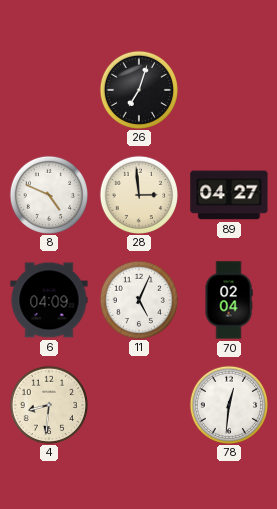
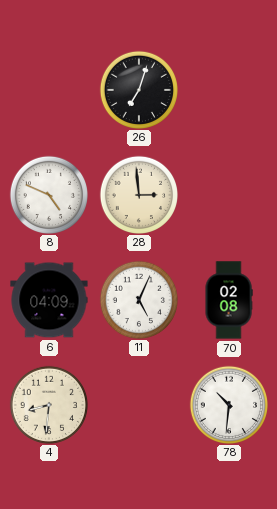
89: 04:27 -> none
70: 02:04 -> 02:08
78: 12:31 -> 10:31
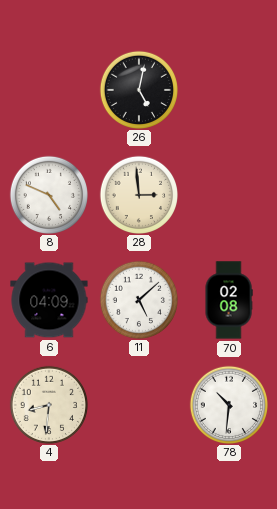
26: 7:03 -> 5:02
11: 5:04 -> 5:08
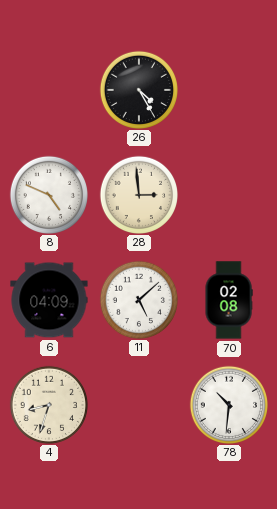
26: 5:02 -> 4:25
4: 8:31 -> 8:33
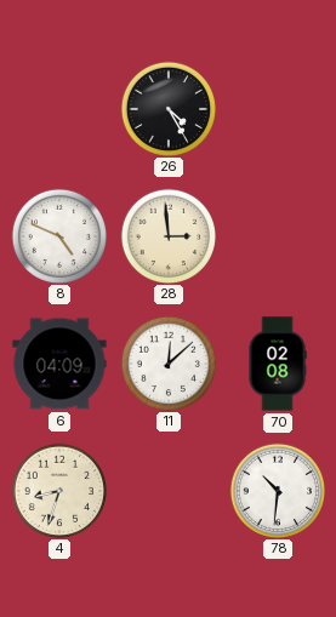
11: 5:08 -> 12:08
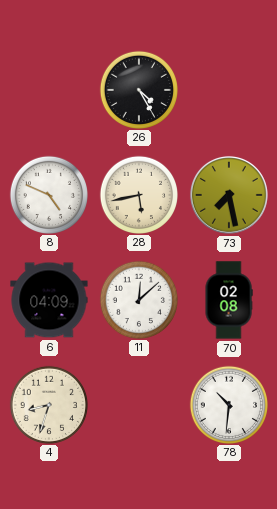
28: 2:59 -> 5:43
73: none -> 7:28
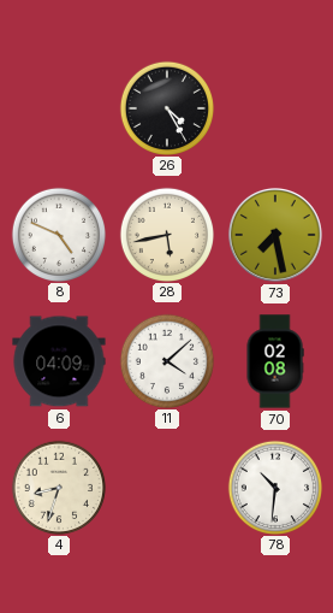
11: 12:08 -> 4:08
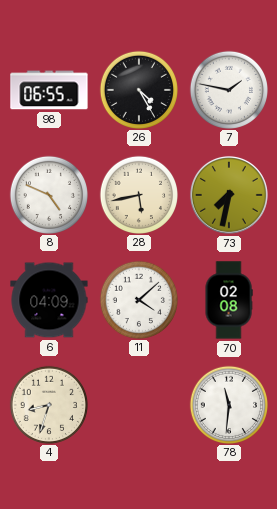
98: none -> 06:55
7: none -> 1:47
73: 7:28 -> 7:32
78: 10:31 -> 11:31
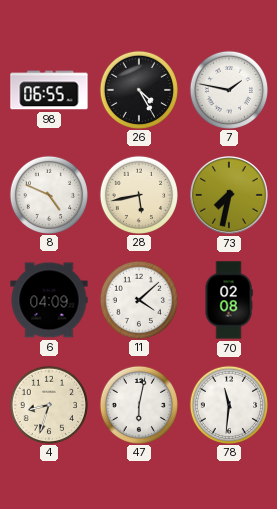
47: none -> 6:02
